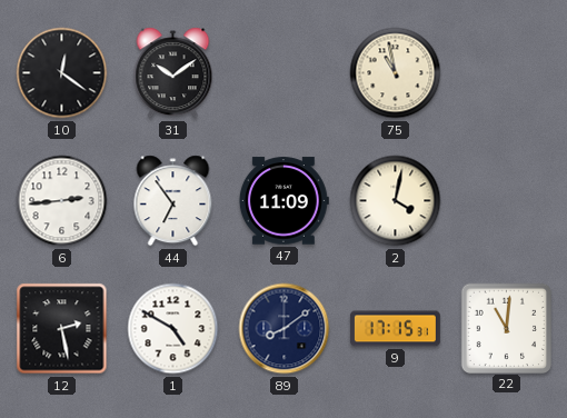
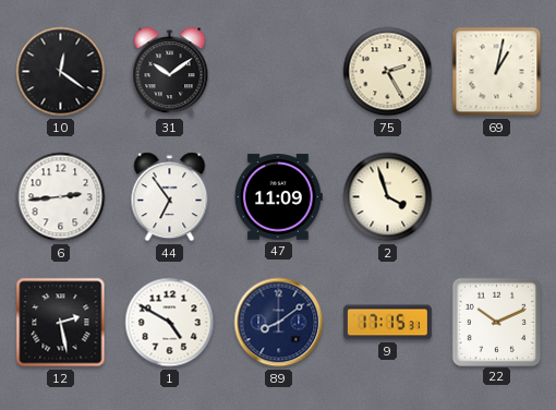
75: 10:58 -> 2:25
69: none -> 1:02
2: 4:02 -> 3:57
22: 11:01 -> 10:11
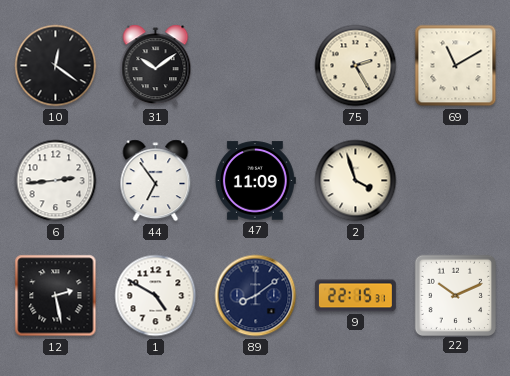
69: 1:02 -> 11:10
9: 17:15 -> 22:15
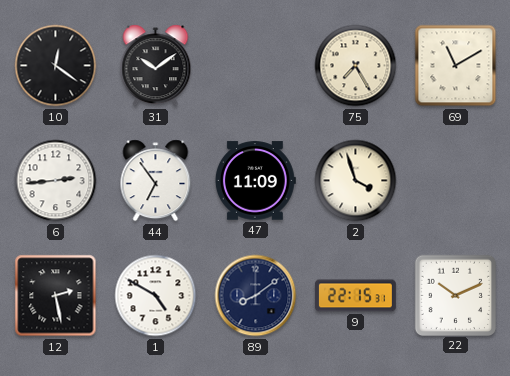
75: 2:25 -> 7:25
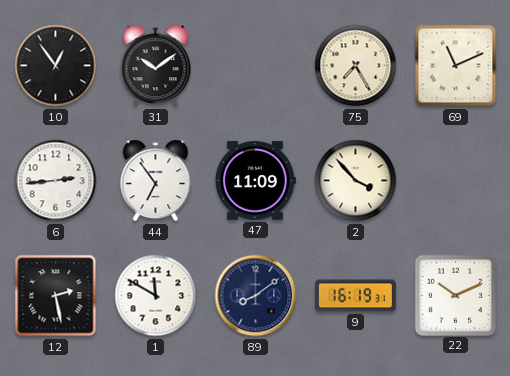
10: 12:21 -> 12:54
69: 11:10 -> 11:11
2: 3:57 -> 3:53
1: 4:50 -> 11:50
9: 22:15 -> 16:19
